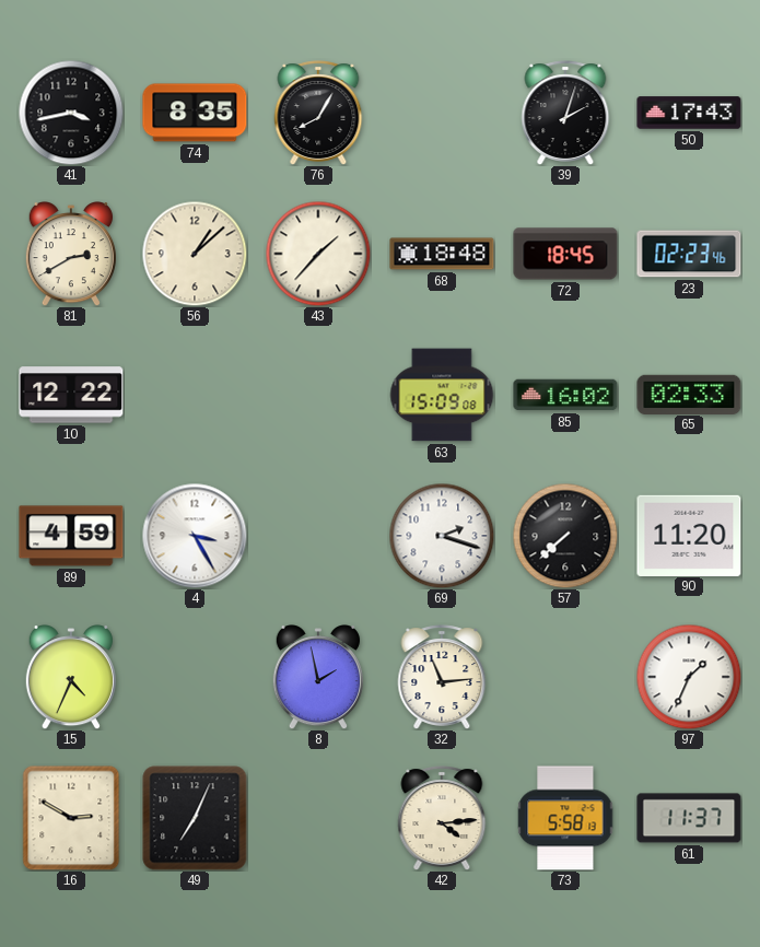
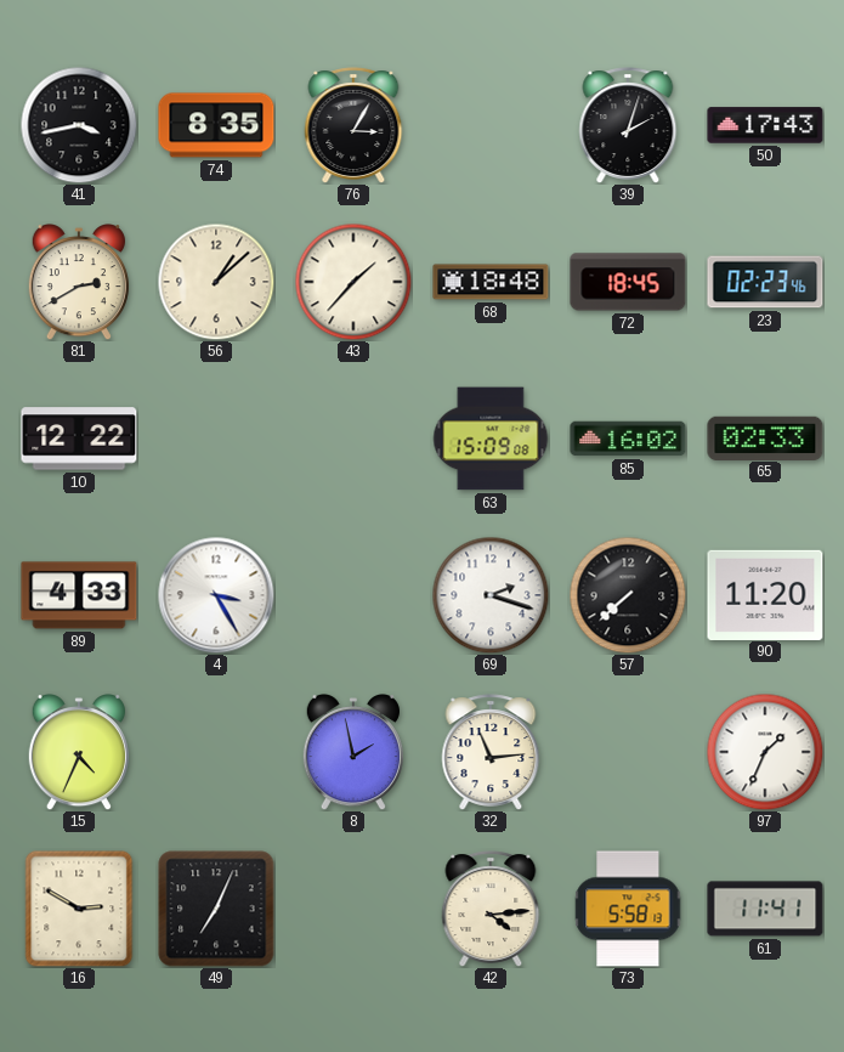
76: 8:05 -> 3:05
89: 4:59 -> 4:33
61: 11:37 -> 11:41
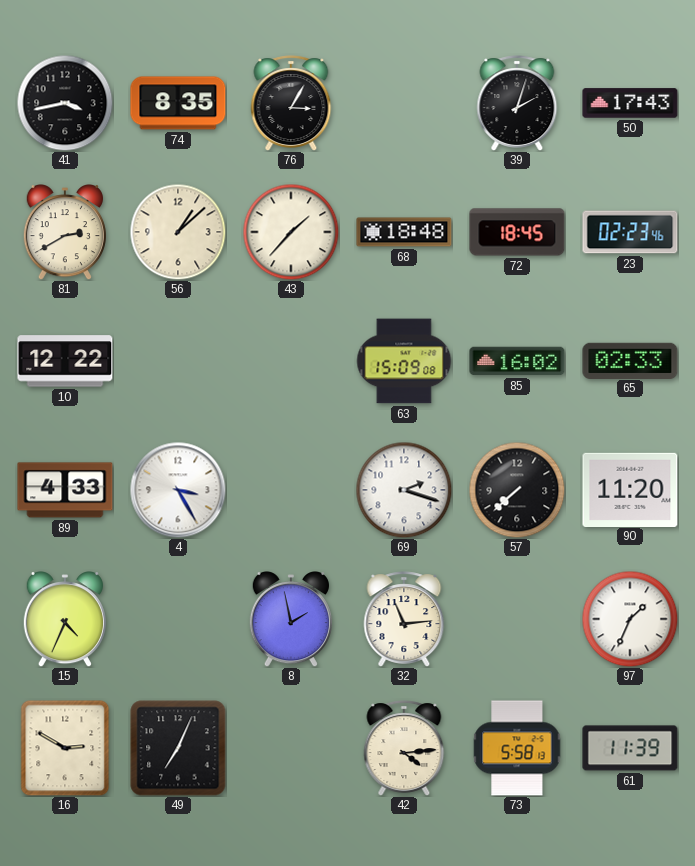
61: 11:41 -> 11:39
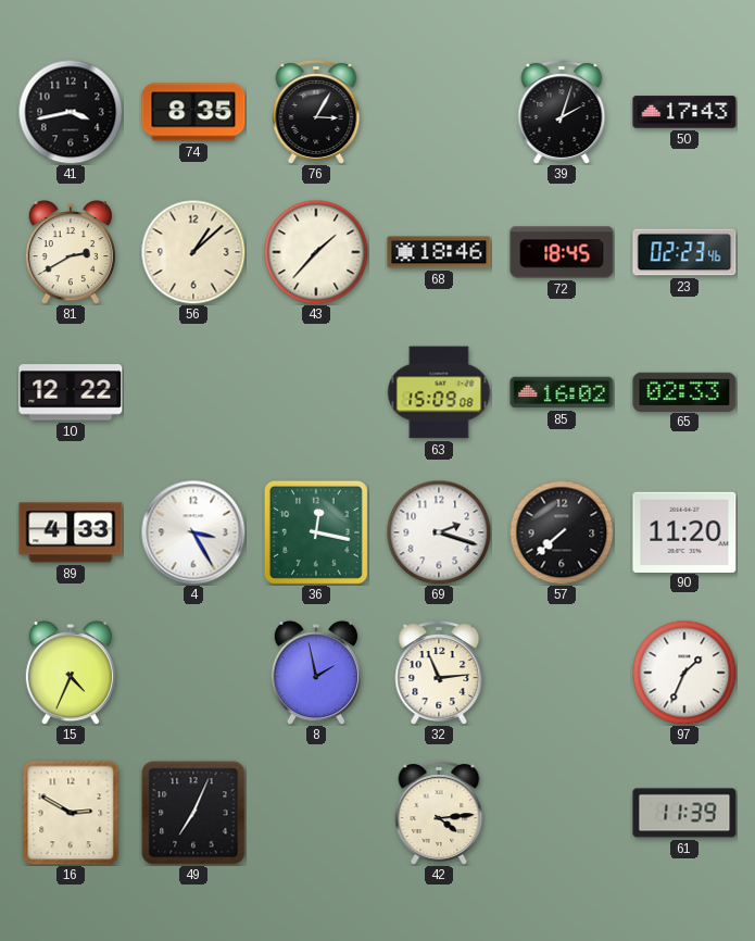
68: 18:48 -> 18:46
36: none -> 12:17
73: 5:58 -> none
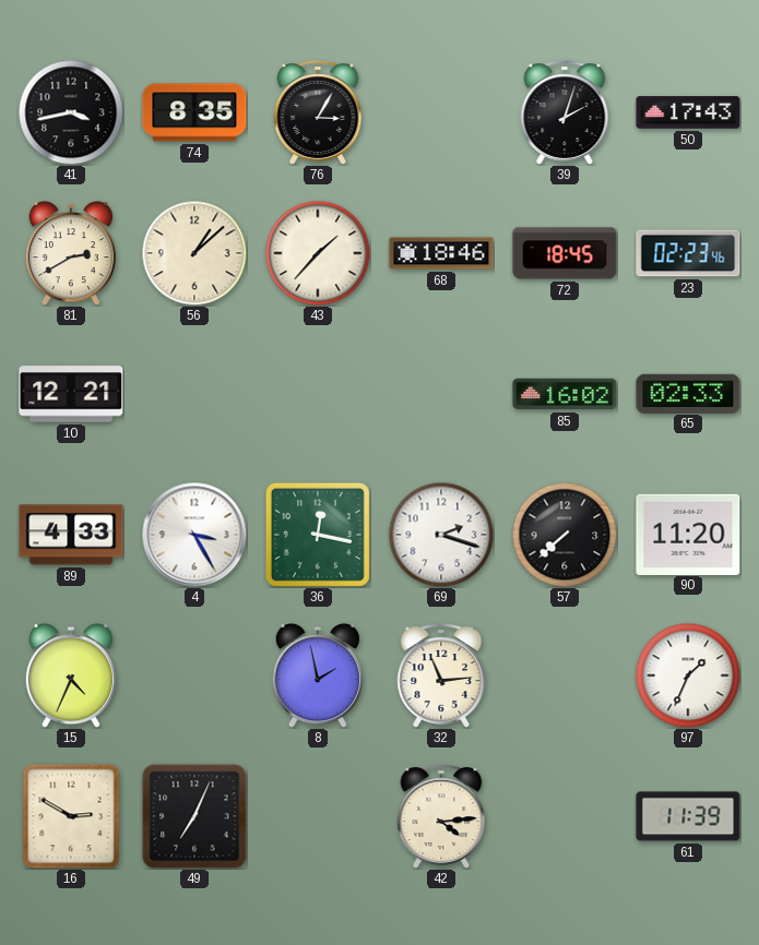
10: 12:22 -> 12:21
63: 15:09 -> none
